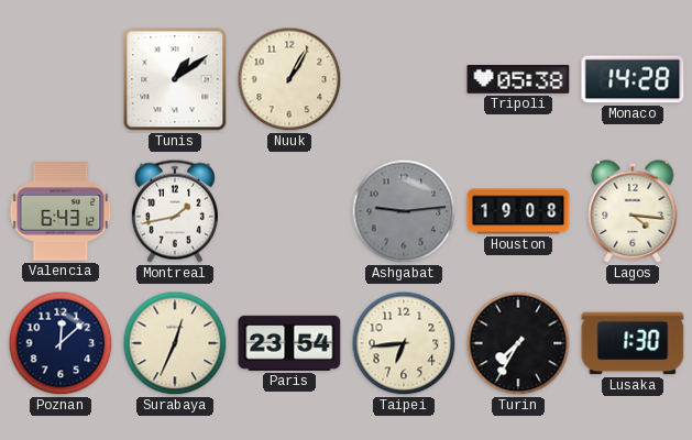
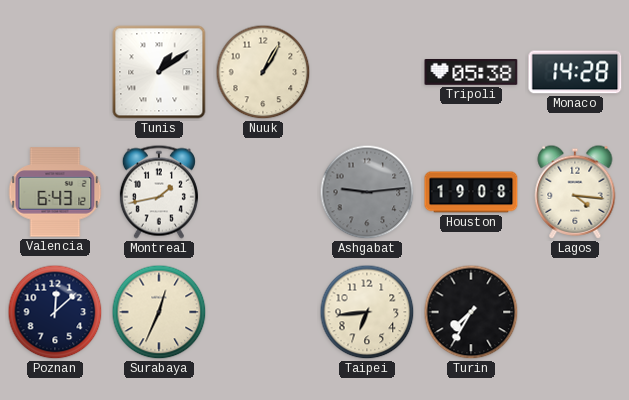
Paris: 23:54 -> none
Lusaka: 1:30 -> none
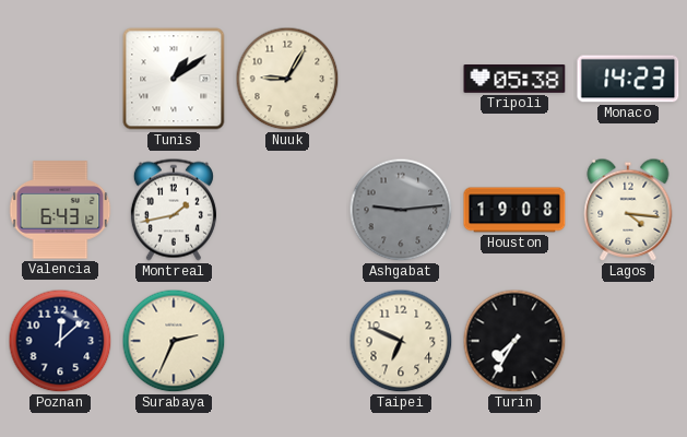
Nuuk: 1:05 -> 9:05
Monaco: 14:28 -> 14:23
Surabaya: 12:34 -> 2:34
Taipei: 6:44 -> 6:49
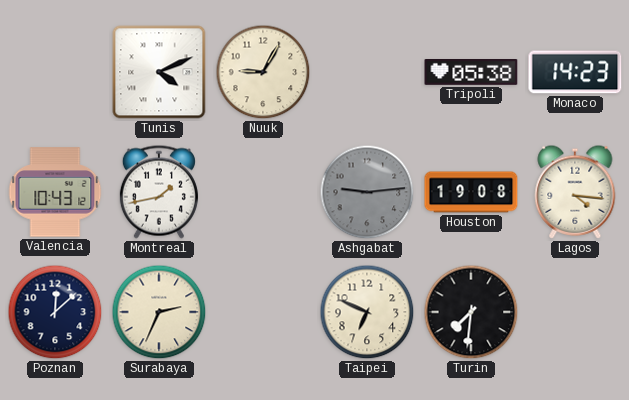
Tunis: 1:09 -> 4:11
Valencia: 6:43 -> 10:43
Turin: 7:35 -> 7:31
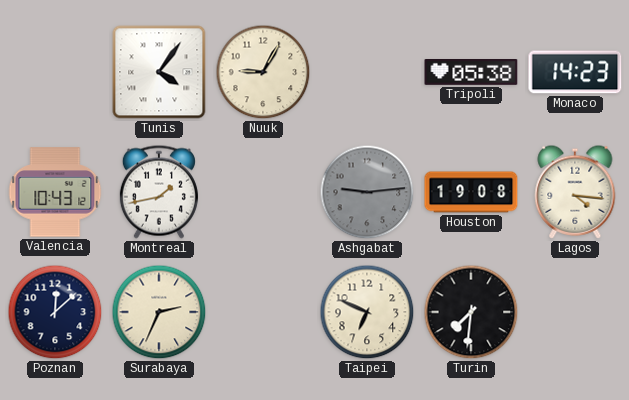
Tunis: 4:11 -> 4:06
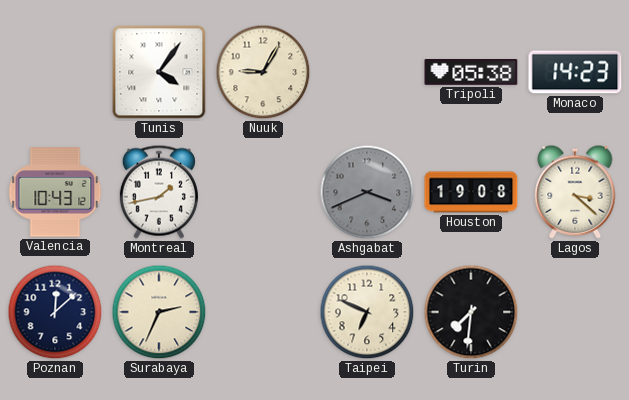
Ashgabat: 9:14 -> 3:41
Lagos: 4:16 -> 3:22
